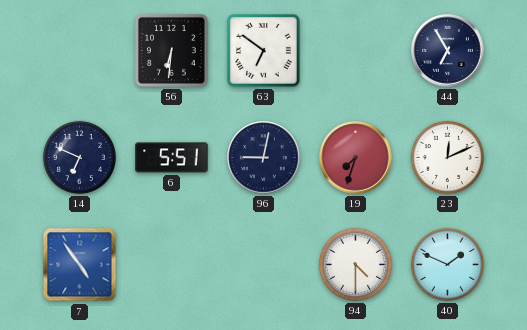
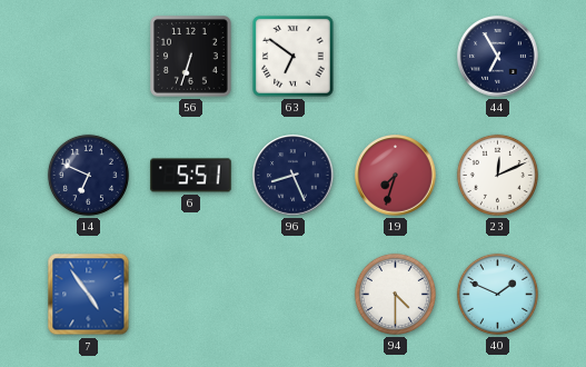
56: 6:31 -> 6:33
96: 9:02 -> 8:26
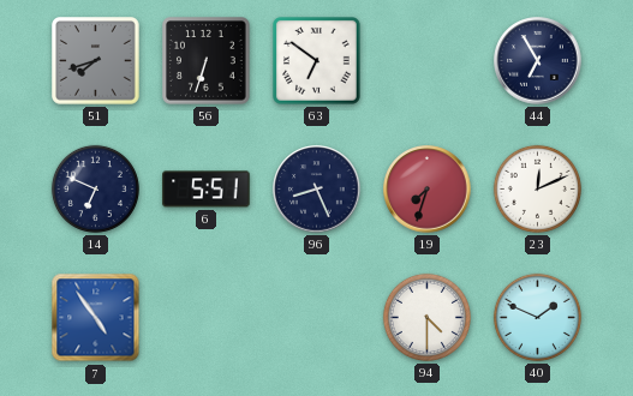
51: none -> 7:42
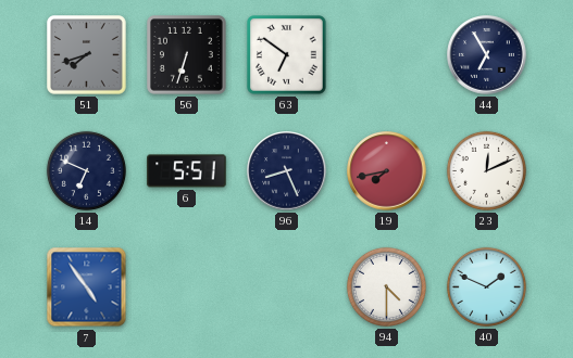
19: 7:33 -> 7:43
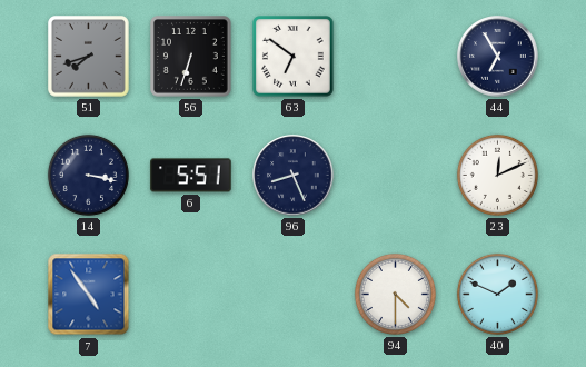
14: 6:49 -> 3:17
19: 7:43 -> none
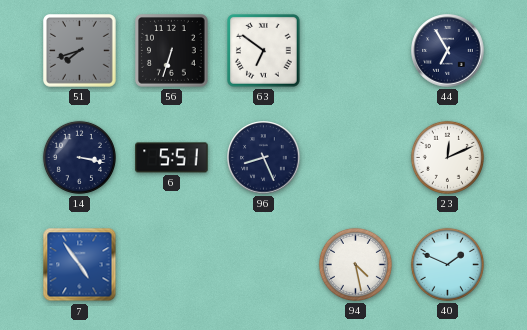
94: 4:30 -> 4:28
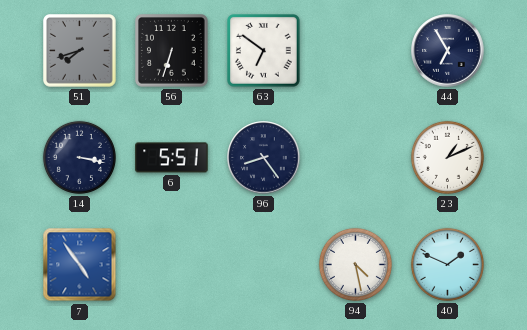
96: 8:26 -> 8:24
23: 12:11 -> 1:11
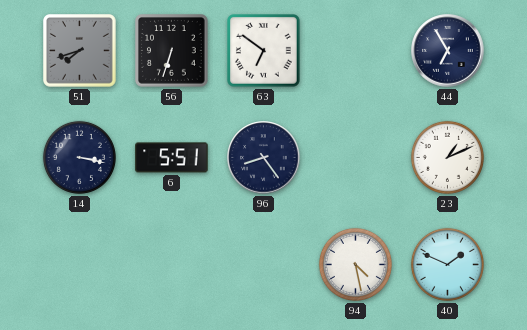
7: 4:54 -> none
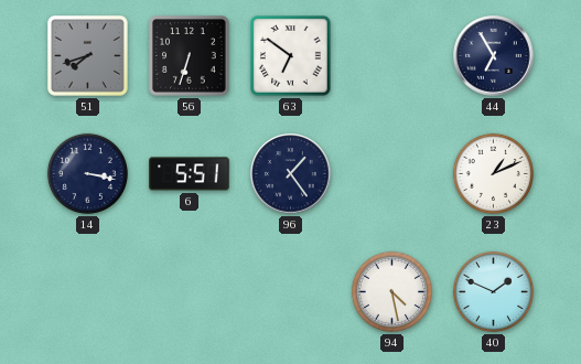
96: 8:24 -> 1:24
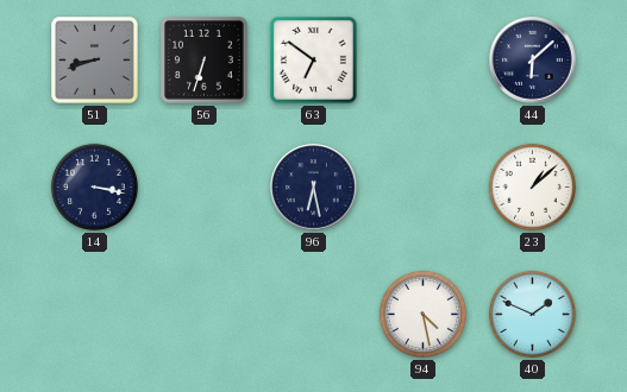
51: 7:42 -> 8:42
44: 6:55 -> 6:08
6: 5:51 -> none
96: 1:24 -> 6:28
23: 1:11 -> 1:08
